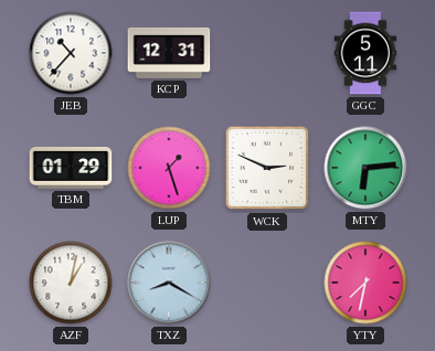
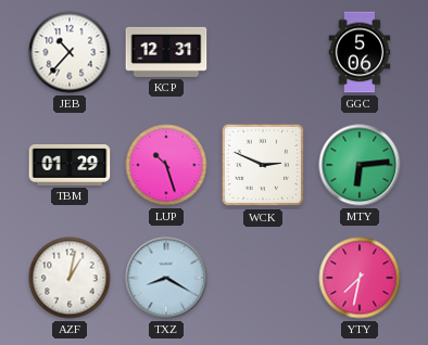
GGC: 5:11 -> 5:06
LUP: 1:27 -> 10:27
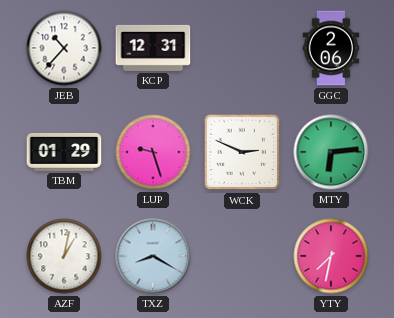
GGC: 5:06 -> 2:06
LUP: 10:27 -> 9:27
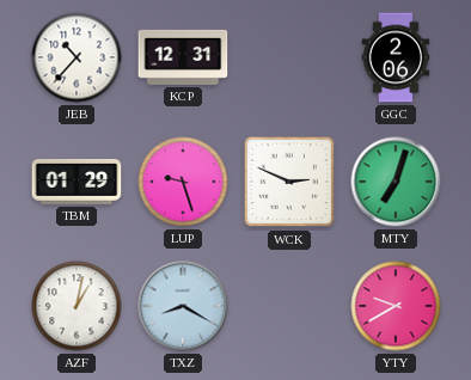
MTY: 6:14 -> 7:03
YTY: 7:32 -> 9:40
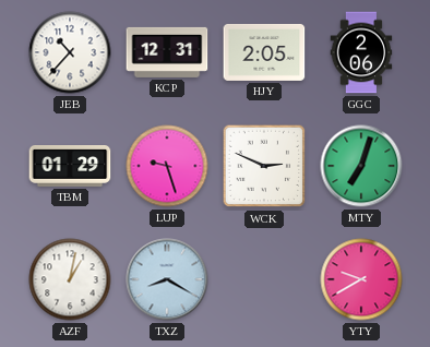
HJY: none -> 2:05
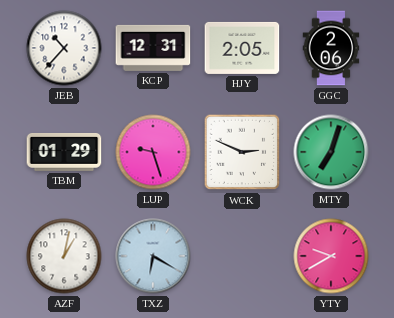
TXZ: 8:20 -> 6:20
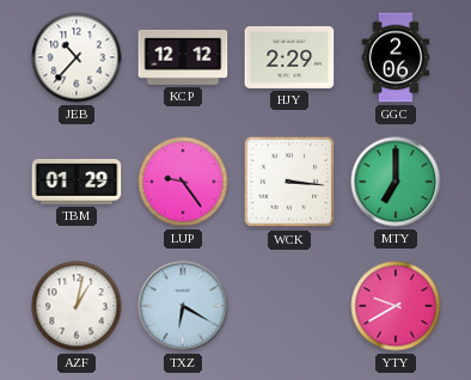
KCP: 12:31 -> 12:12
HJY: 2:05 -> 2:29
LUP: 9:27 -> 9:24
WCK: 2:49 -> 3:16
MTY: 7:03 -> 7:00
